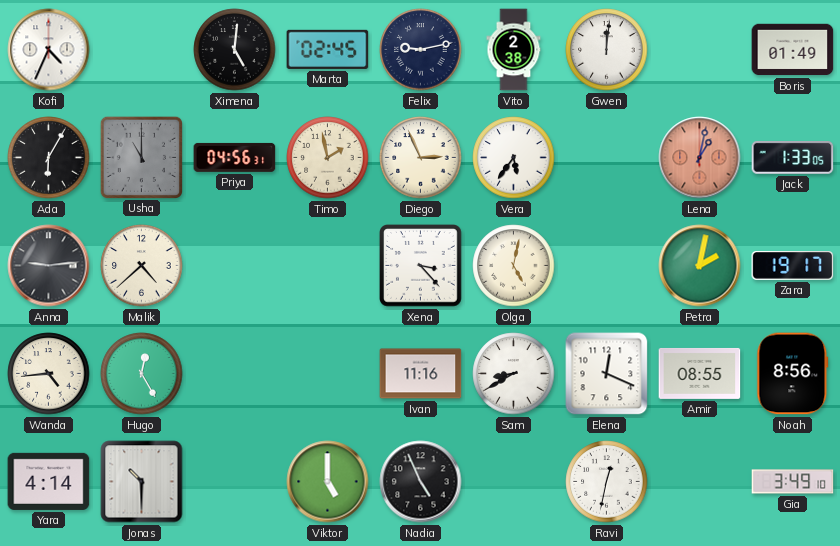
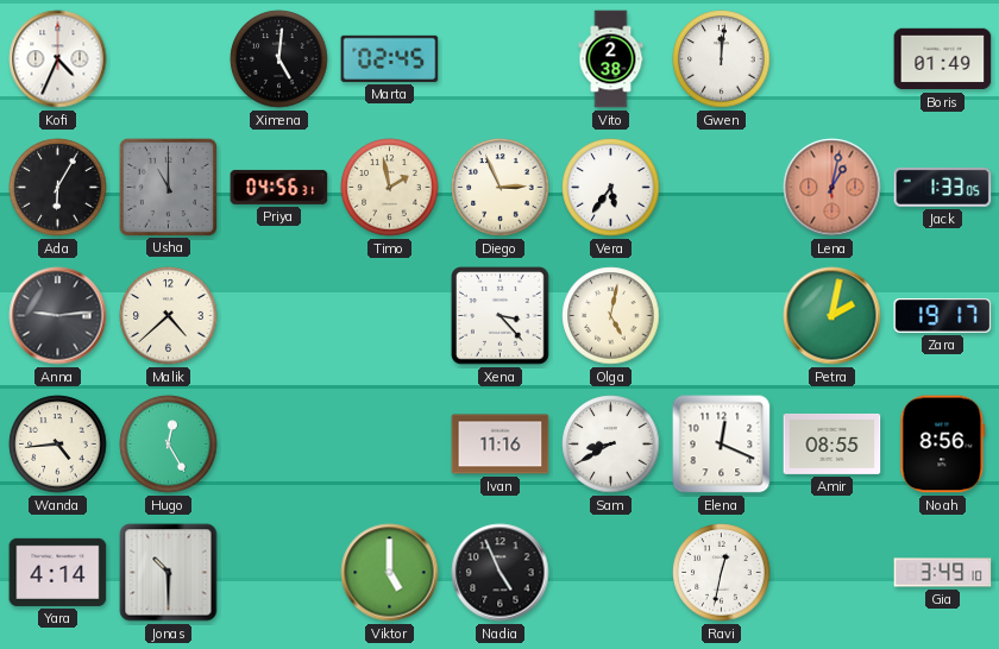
Felix: 9:13 -> none
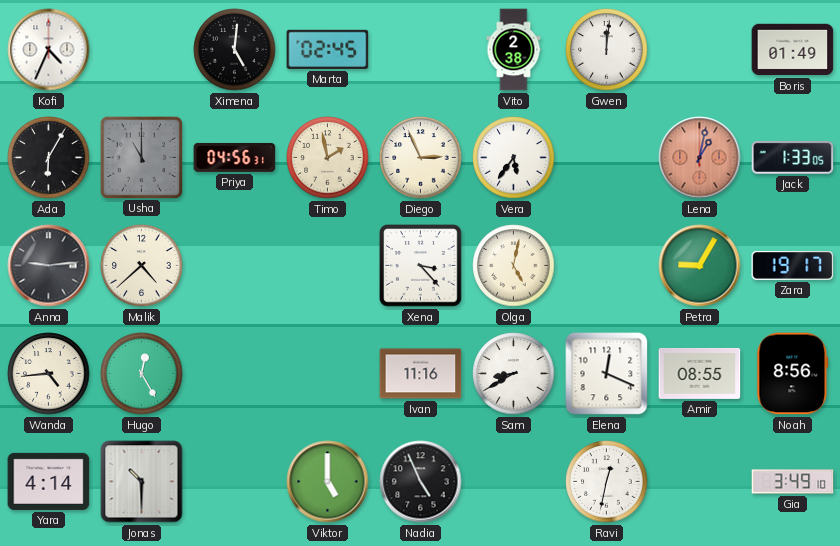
Petra: 2:02 -> 9:05
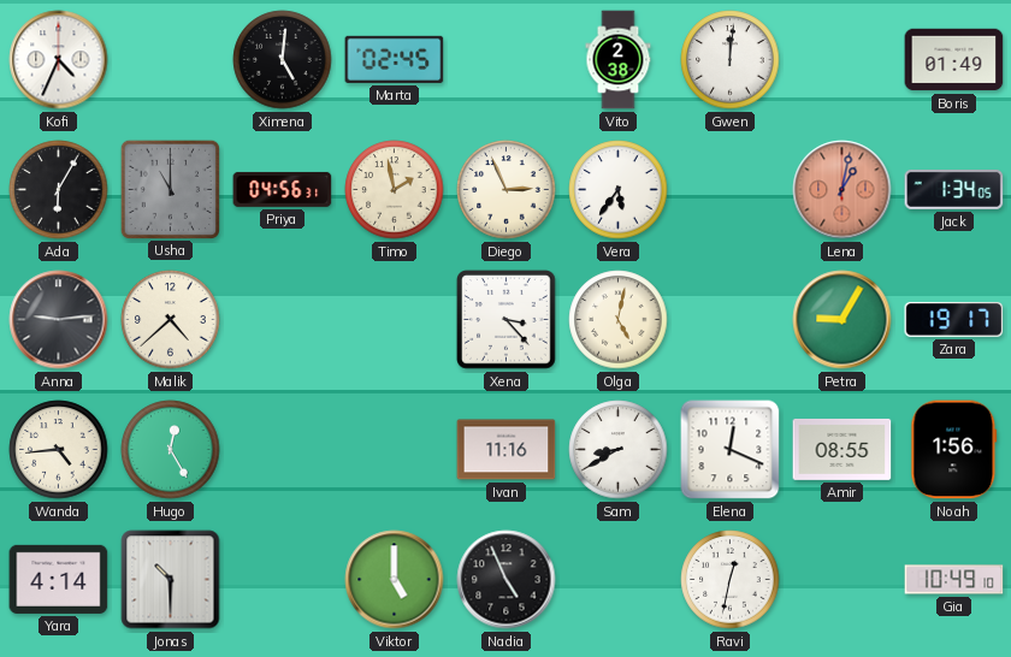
Jack: 1:33 -> 1:34
Noah: 8:56 -> 1:56
Gia: 3:49 -> 10:49
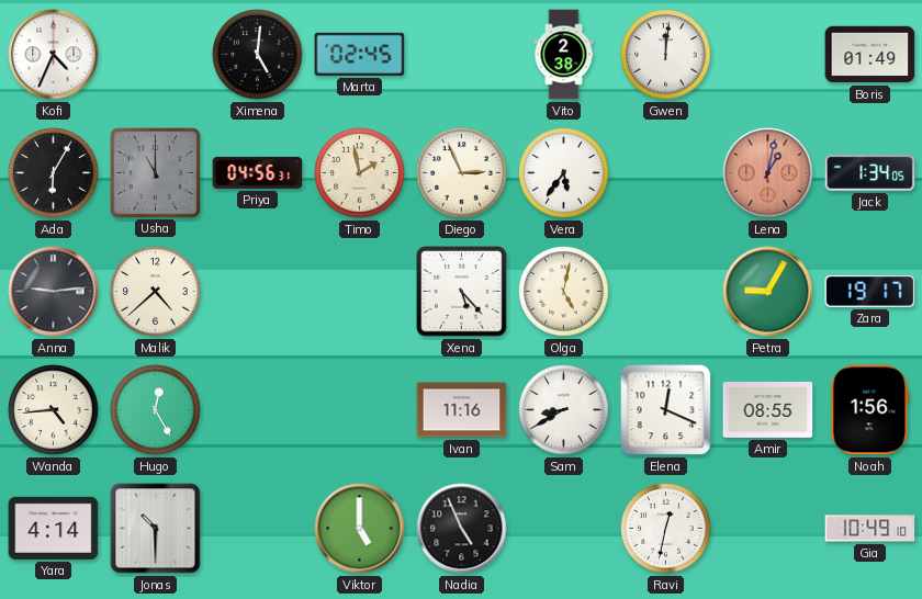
Xena: 3:23 -> 5:23
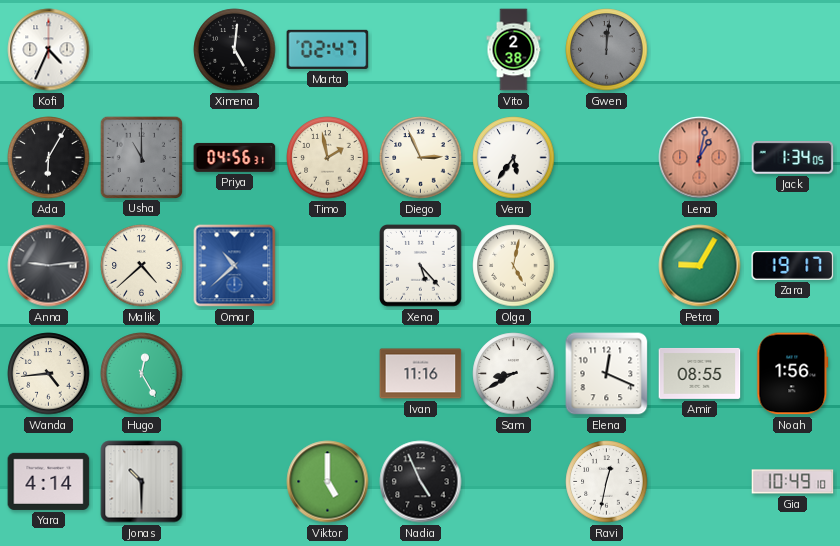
Marta: 02:45 -> 02:47
Gwen dial: white -> grey
Boris: 01:49 -> none
Omar: none -> 10:38
